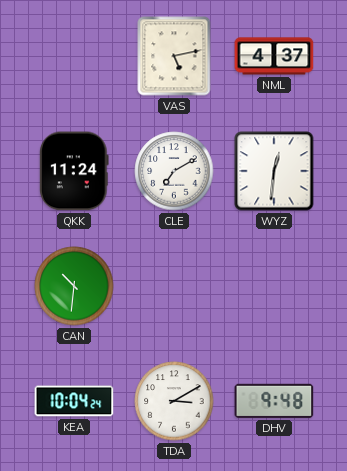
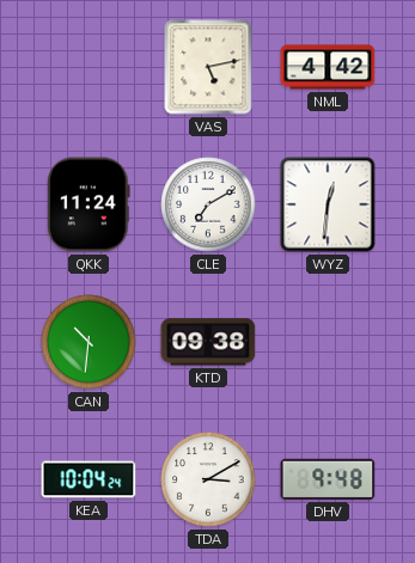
NML: 4:37 -> 4:42
KTD: none -> 09:38
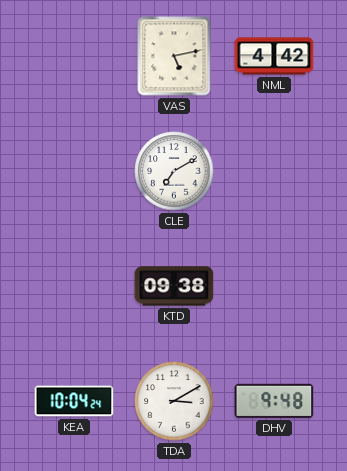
QKK: 11:24 -> none
WYZ: 12:31 -> none
CAN: 10:31 -> none
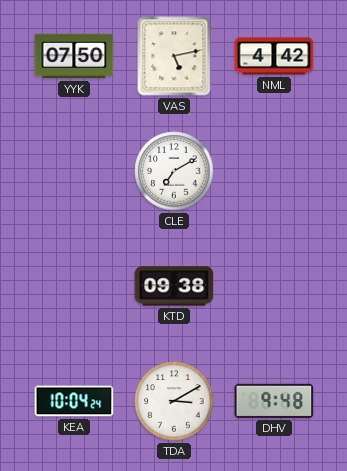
YYK: none -> 07:50
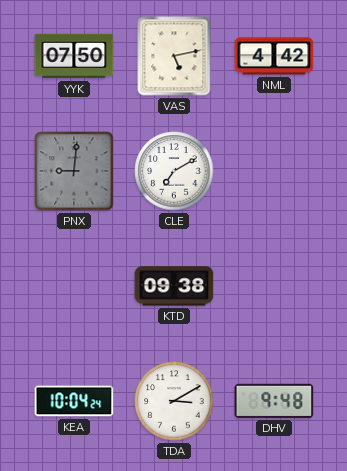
PNX: none -> 9:01
